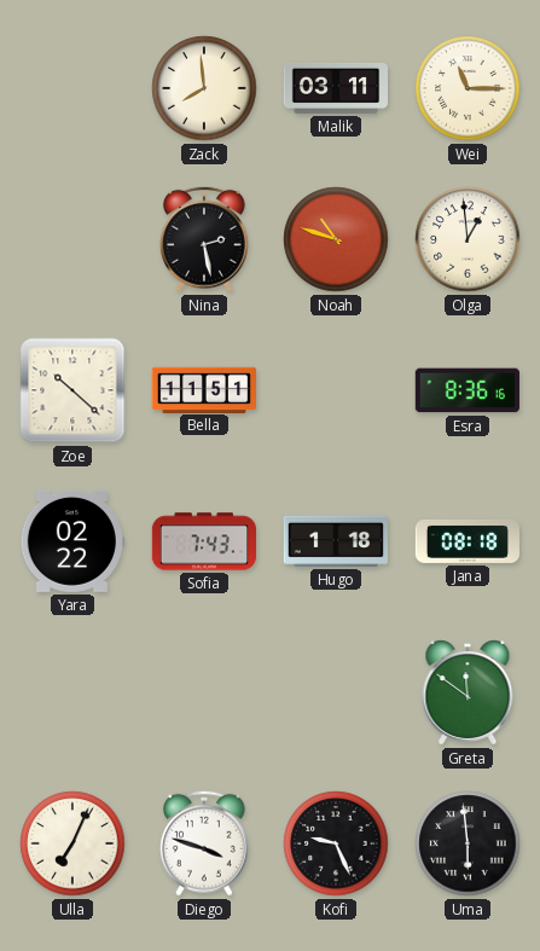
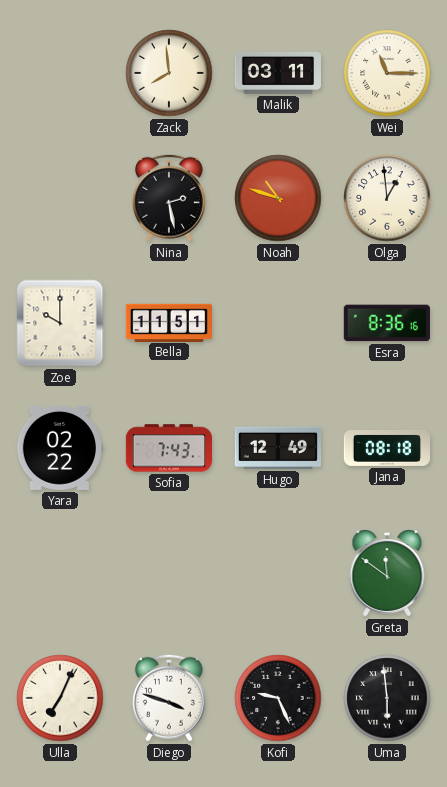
Zoe: 10:22 -> 10:00
Hugo: 1:18 -> 12:49
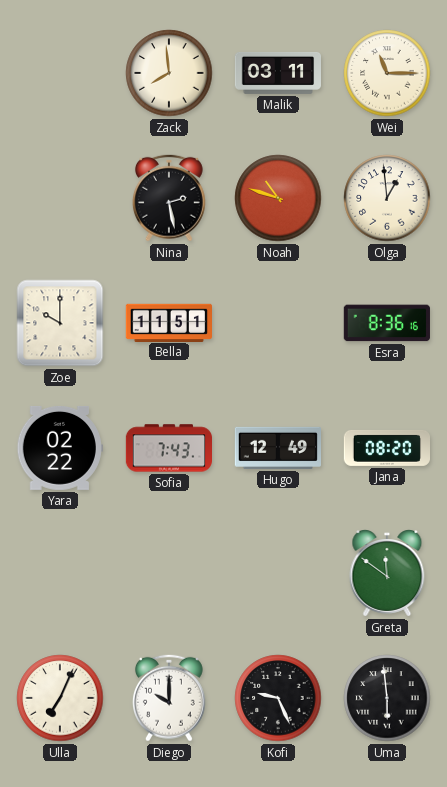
Jana: 08:18 -> 08:20
Diego: 3:48 -> 10:00
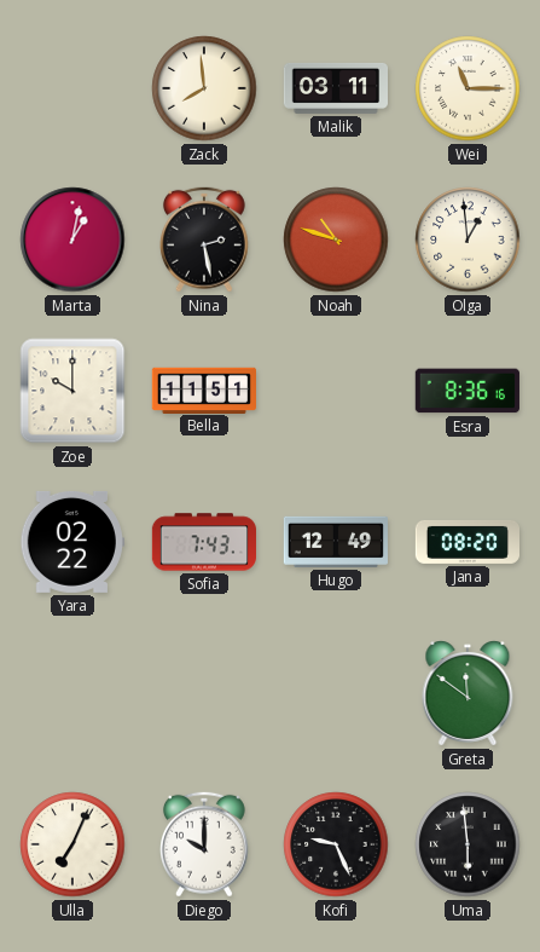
Marta: none -> 1:02
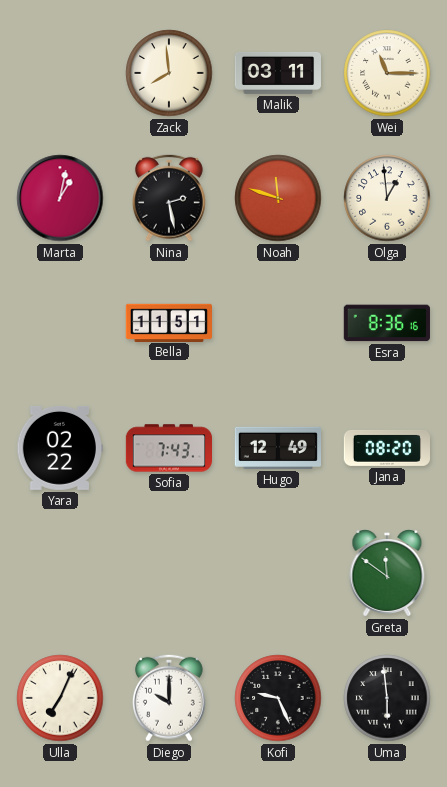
Noah: 10:48 -> 11:48
Zoe: 10:00 -> none
